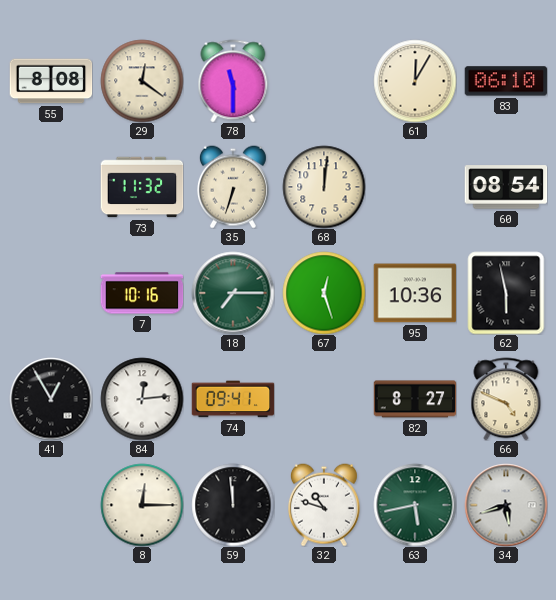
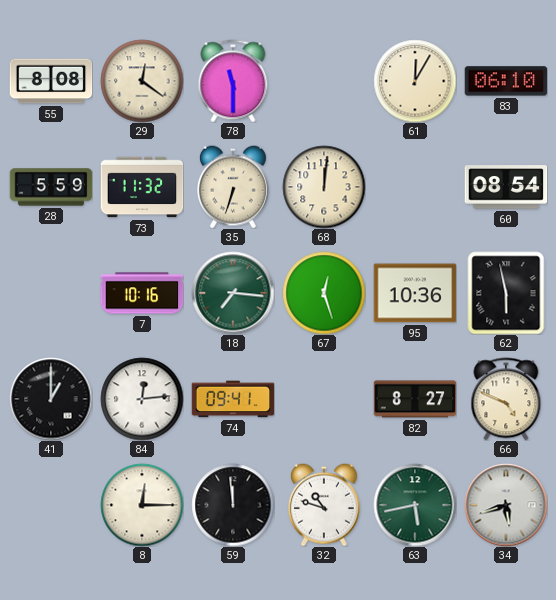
28: none -> 5:59
18: 7:15 -> 7:16
41: 12:55 -> 1:00
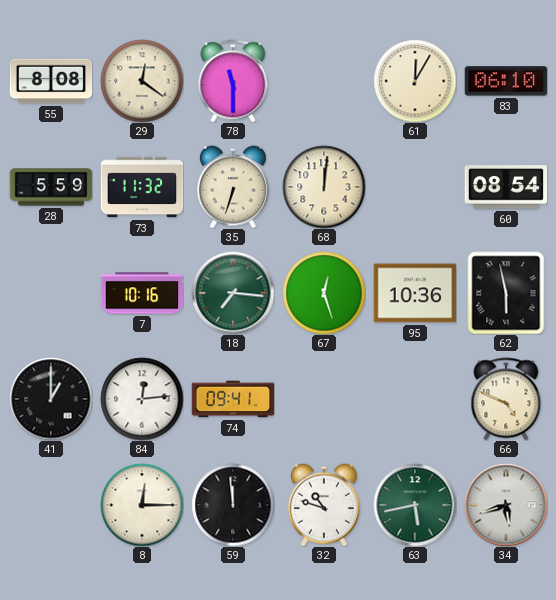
82: 8:27 -> none
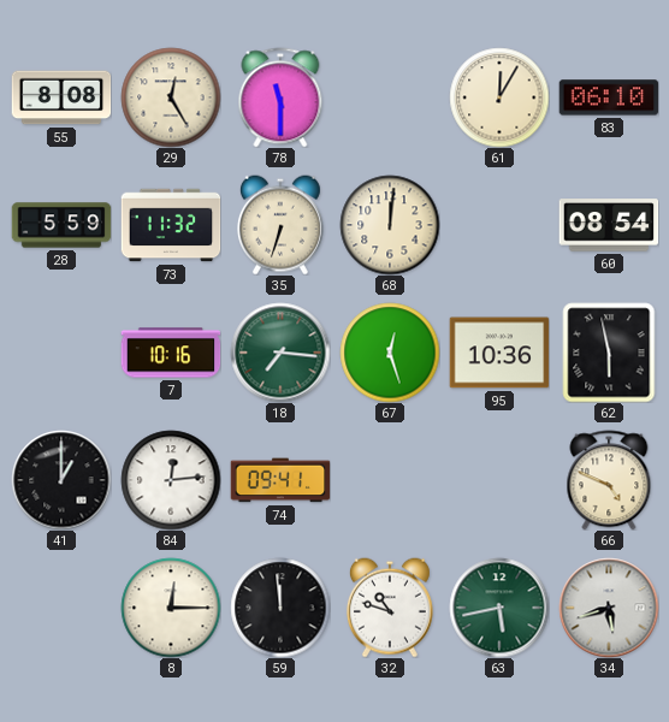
29: 12:21 -> 12:25
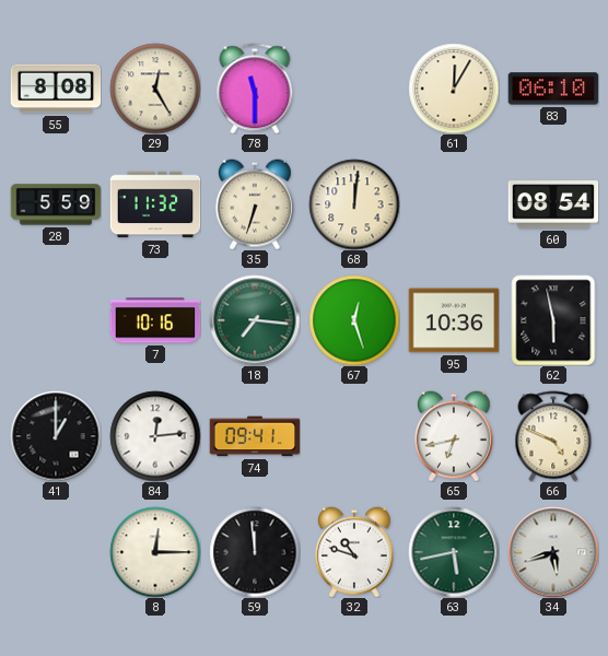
65: none -> 6:43
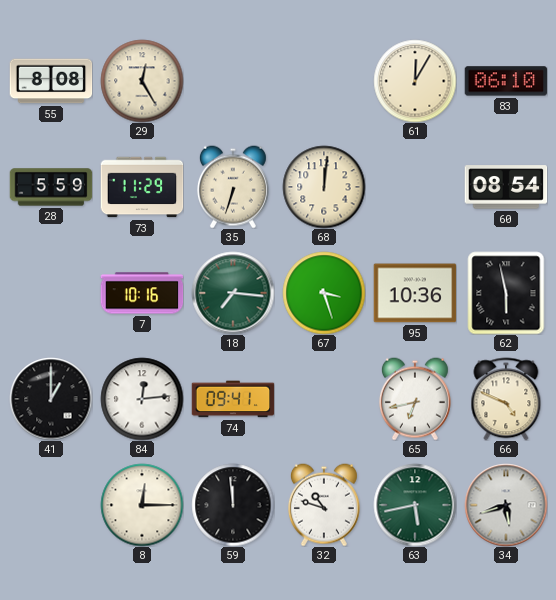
78: 11:30 -> none
73: 11:32 -> 11:29
67: 12:27 -> 3:27
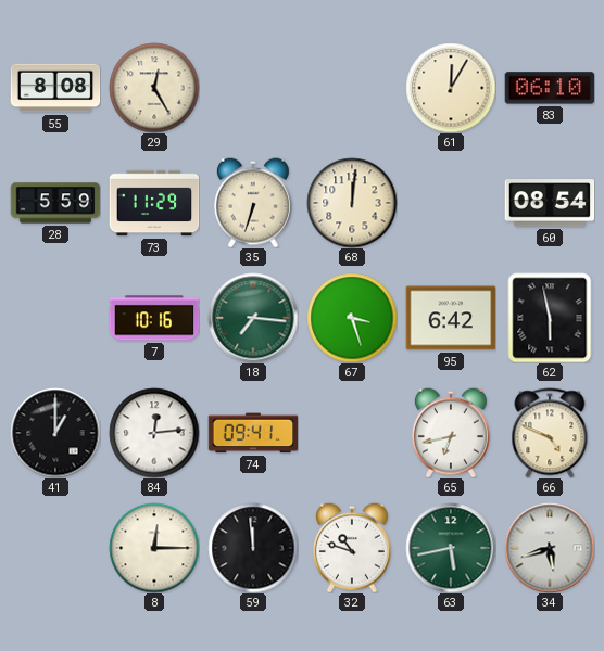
95: 10:36 -> 6:42
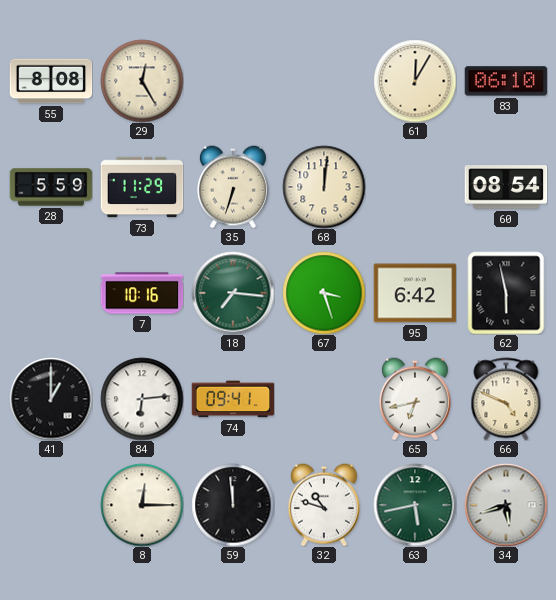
84: 12:14 -> 6:14
